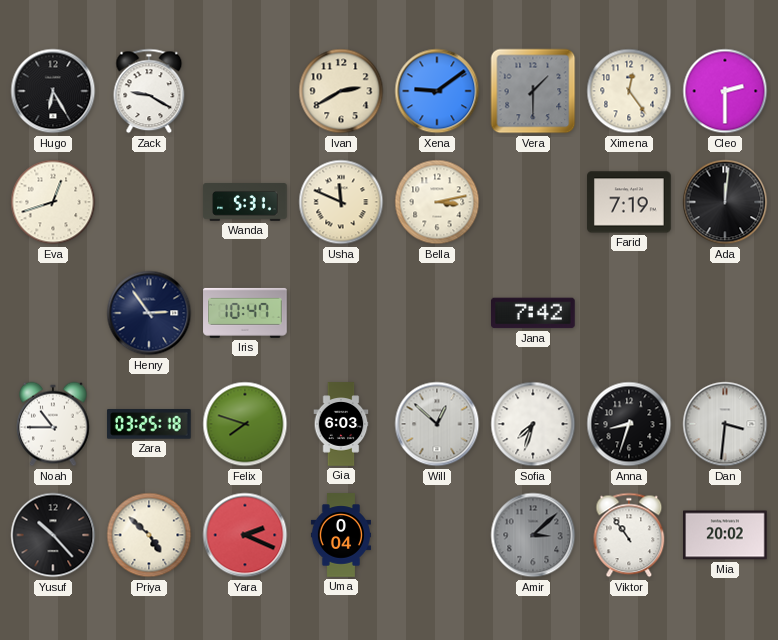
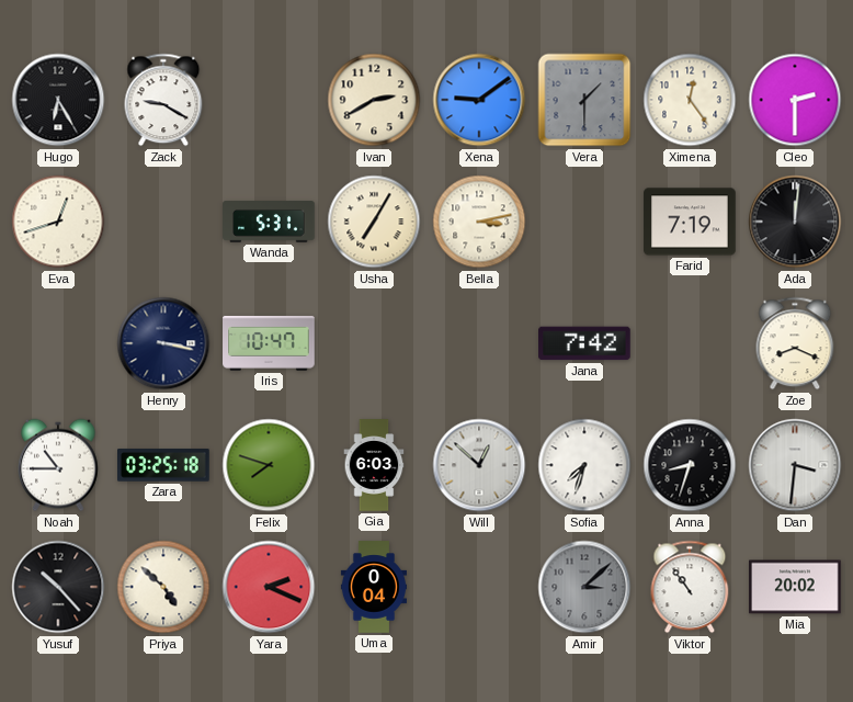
Usha: 11:49 -> 7:05
Henry: 2:54 -> 3:17
Zoe: none -> 8:19
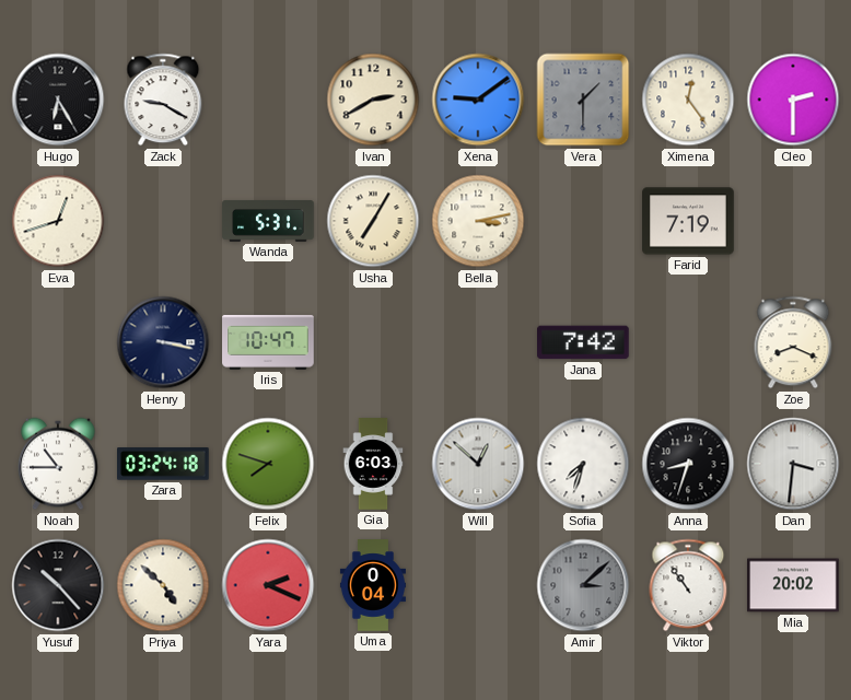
Ada: 12:01 -> none
Zara: 03:25 -> 03:24
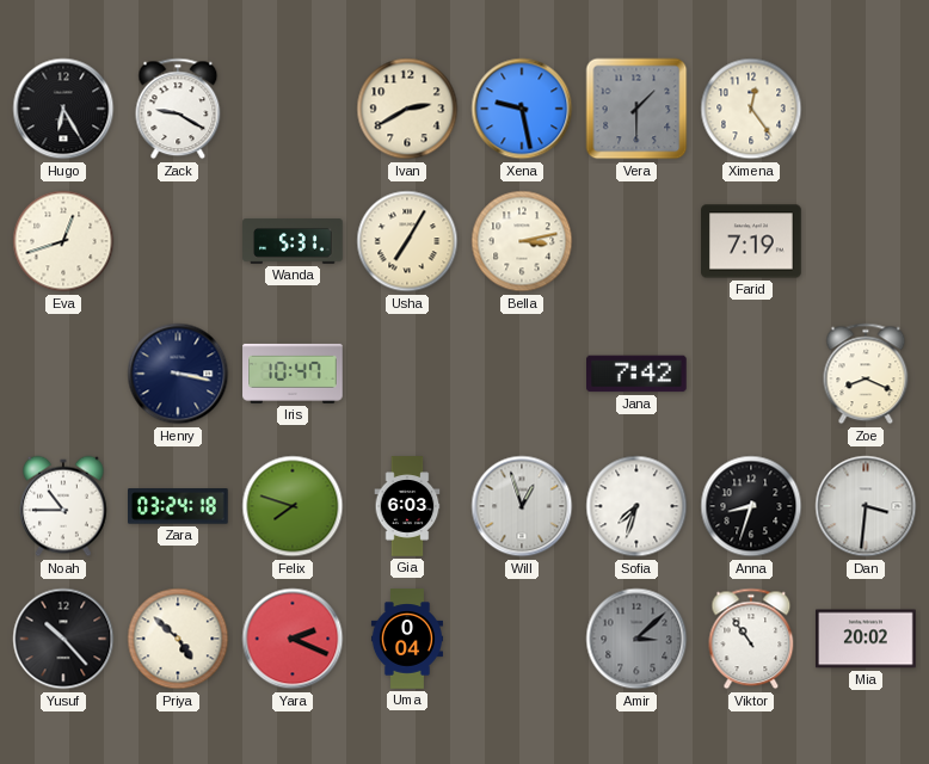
Xena: 9:09 -> 9:28
Cleo: 2:30 -> none
Will: 12:52 -> 12:57
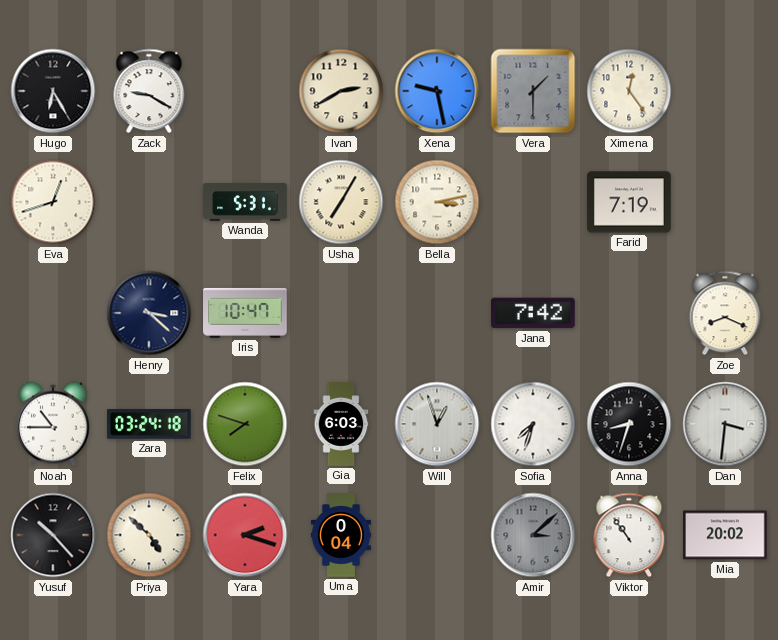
Henry: 3:17 -> 3:22
Yara: 2:19 -> 2:18
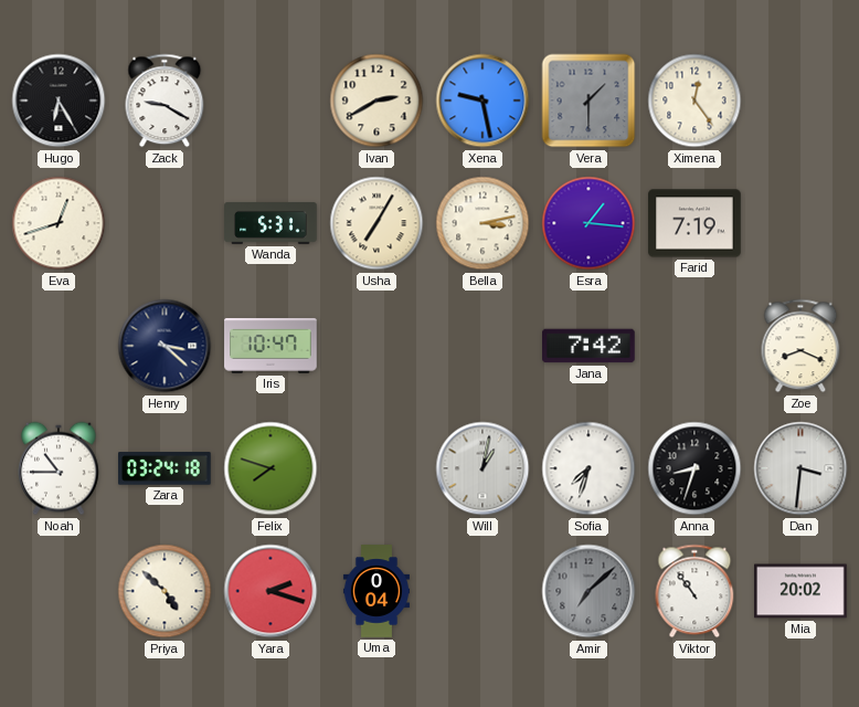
Esra: none -> 1:16
Gia: 6:03 -> none
Will: 12:57 -> 1:02
Yusuf: 10:23 -> none
Amir: 3:08 -> 7:08
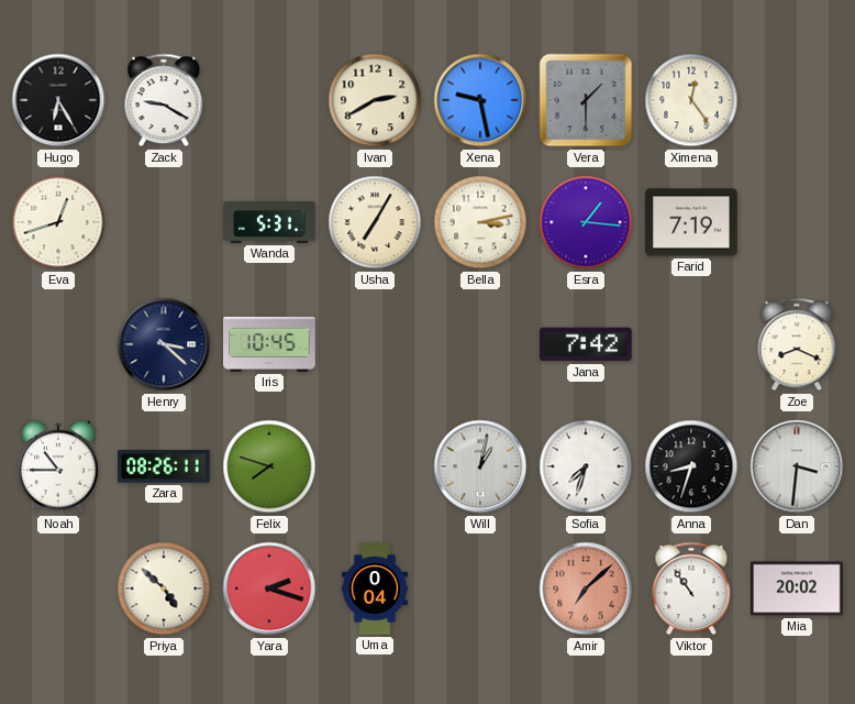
Iris: 10:47 -> 10:45
Zara: 03:24 -> 08:26
Amir dial: grey -> salmon
